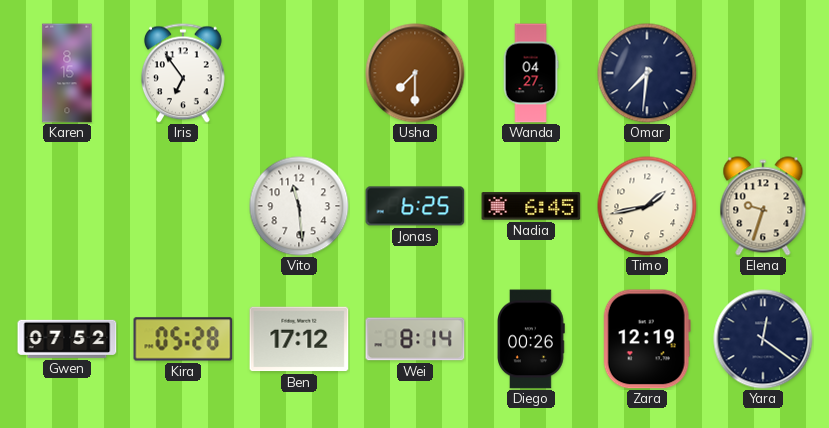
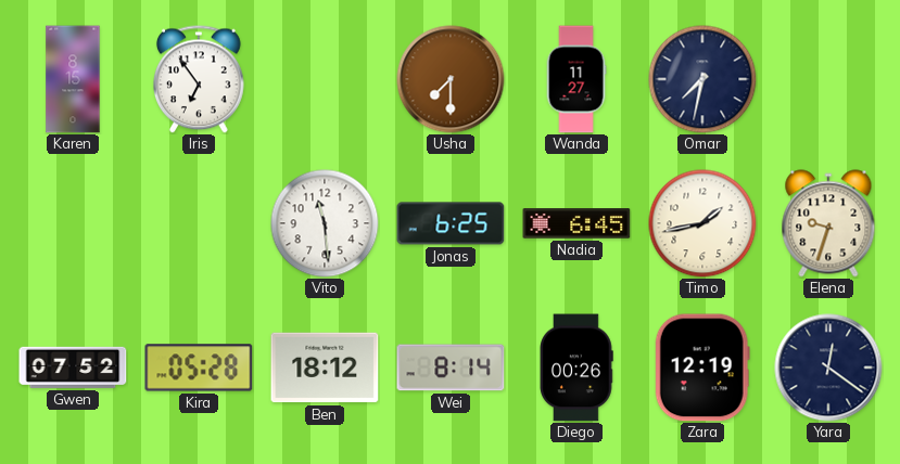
Wanda: 04:27 -> 11:27
Omar: 7:31 -> 7:32
Ben: 17:12 -> 18:12
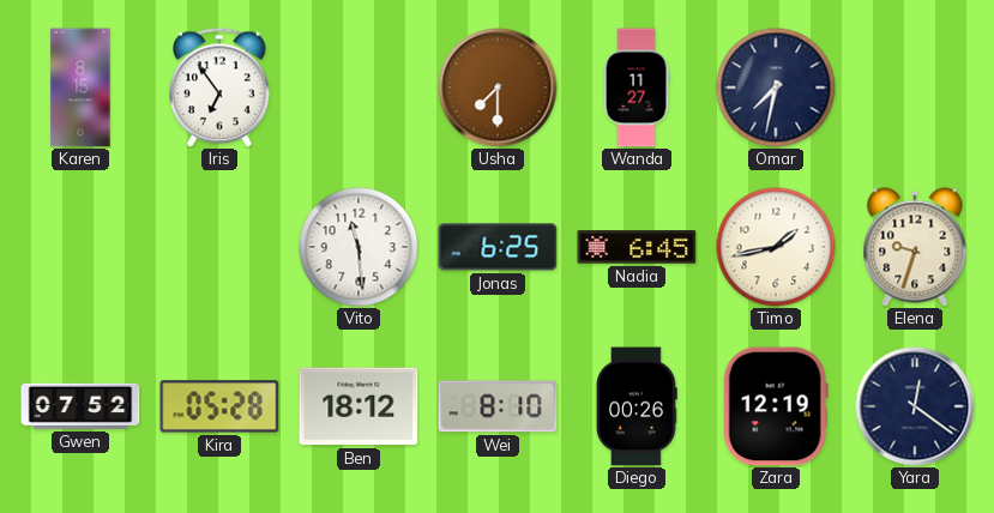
Wei: 8:14 -> 8:10
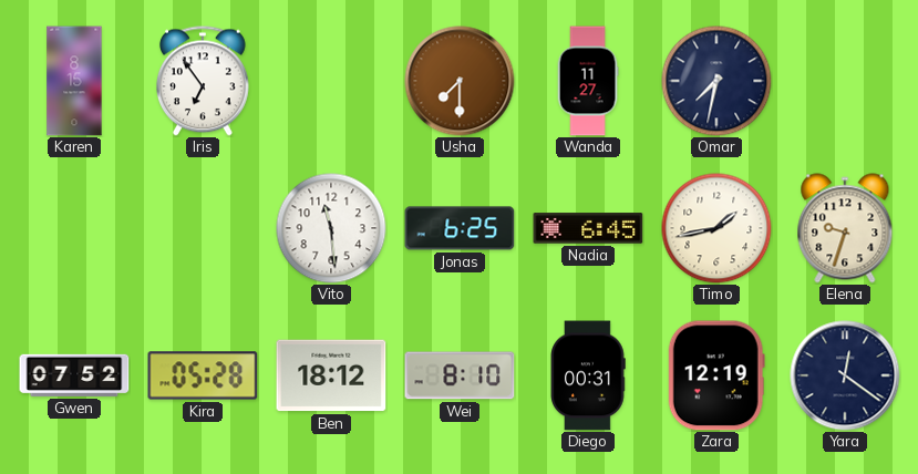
Diego: 00:26 -> 00:31
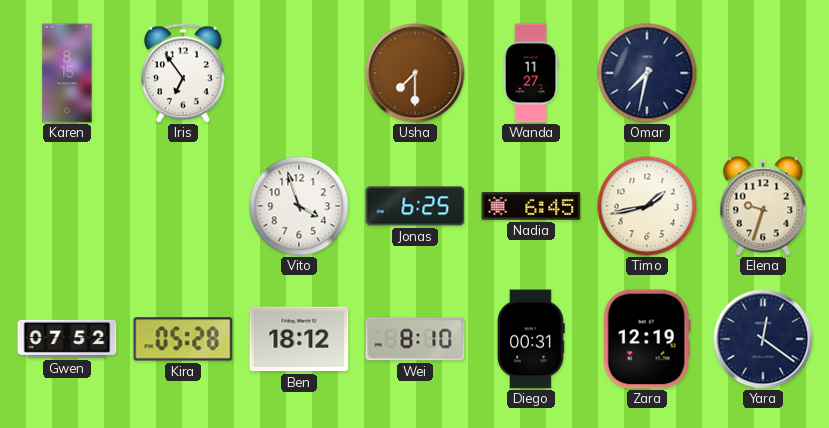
Vito: 11:29 -> 3:57
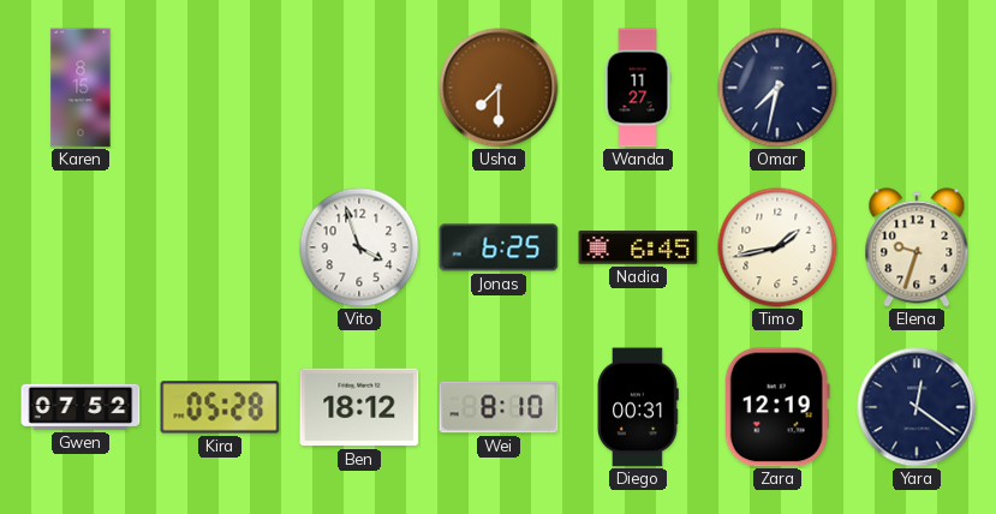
Iris: 6:54 -> none
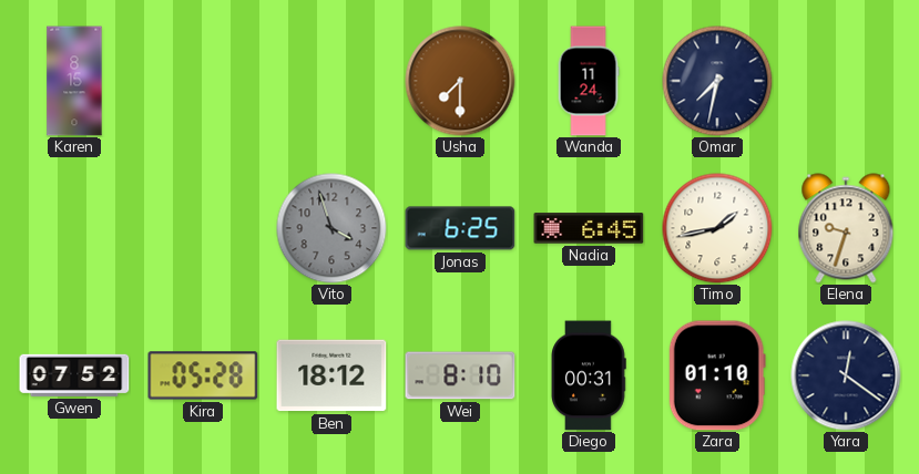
Wanda: 11:27 -> 11:24
Vito dial: white -> grey
Zara: 12:19 -> 01:10
